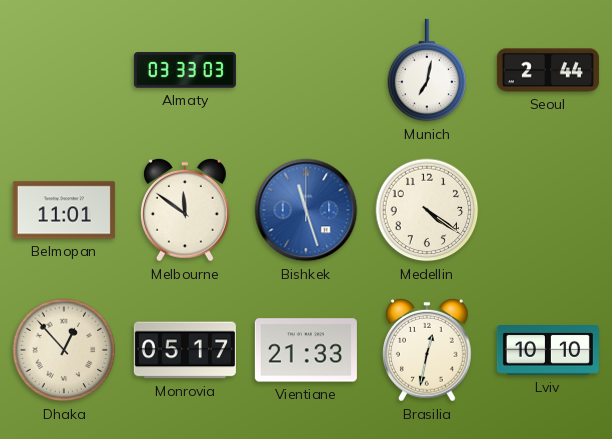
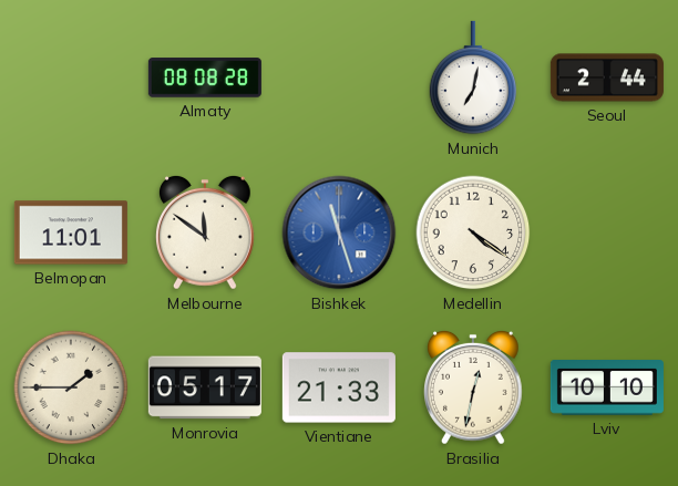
Almaty: 03:33 -> 08:08
Dhaka: 12:53 -> 1:45
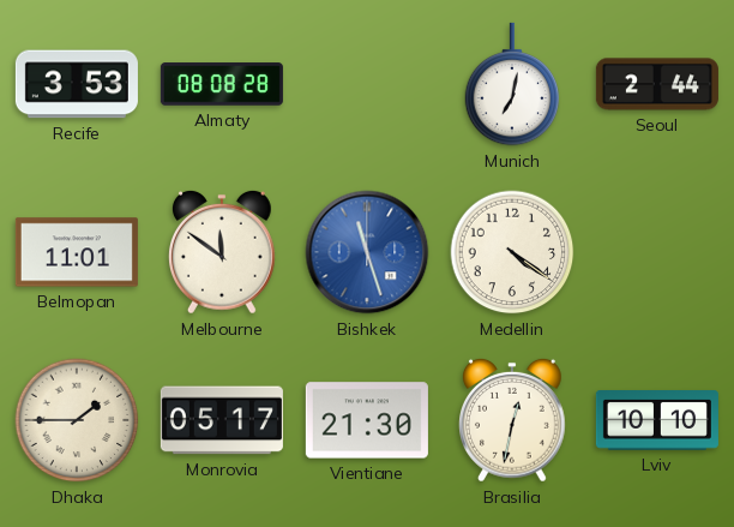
Recife: none -> 3:53
Vientiane: 21:33 -> 21:30
